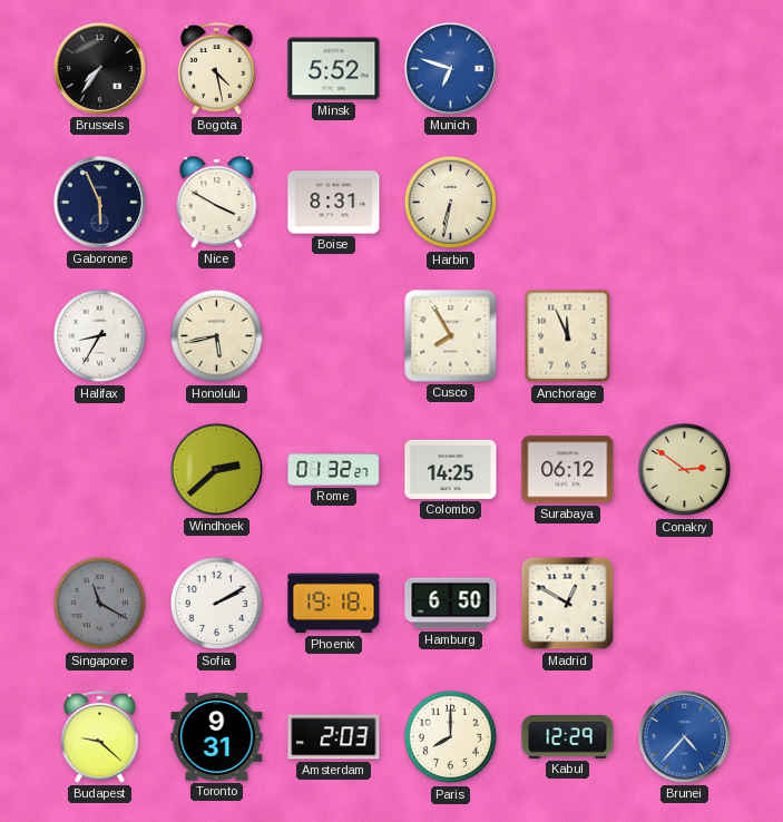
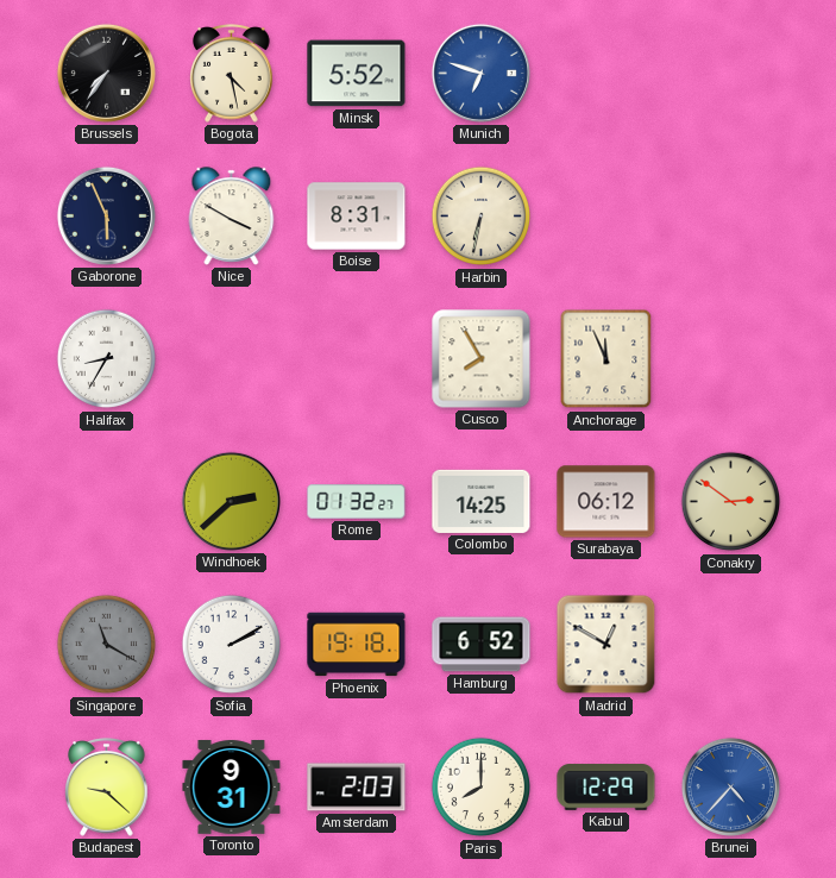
Honolulu: 5:43 -> none
Hamburg: 6:50 -> 6:52
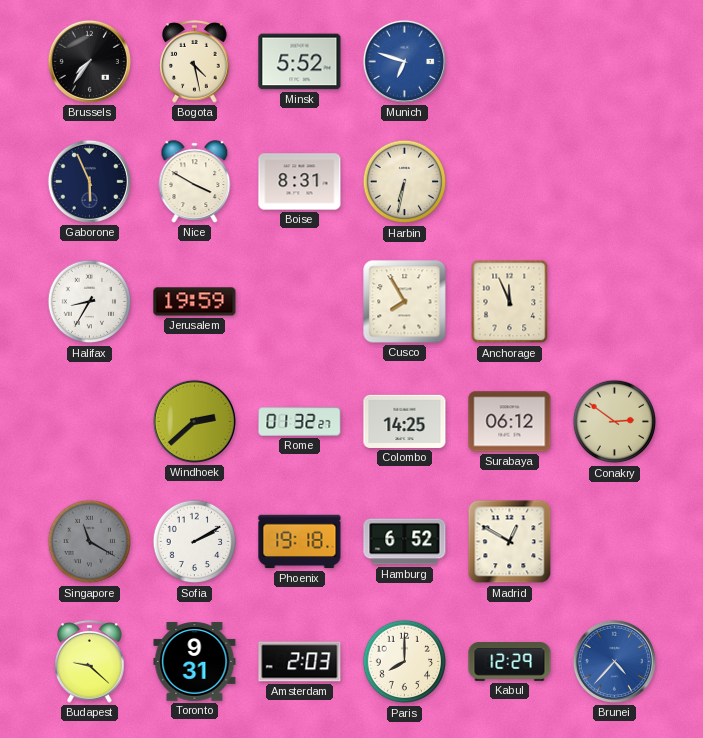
Jerusalem: none -> 19:59
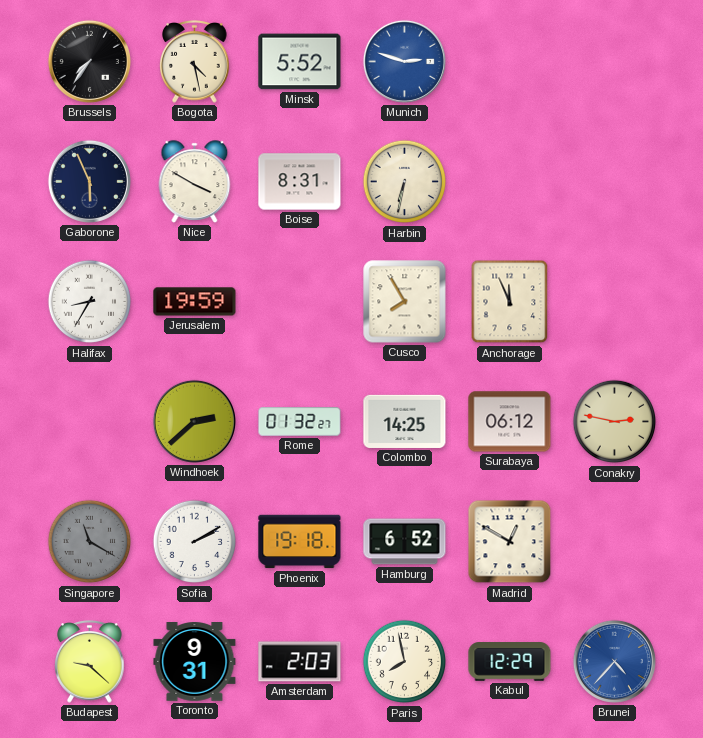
Munich: 6:48 -> 2:48
Conakry: 2:51 -> 2:47
Paris: 8:00 -> 7:58
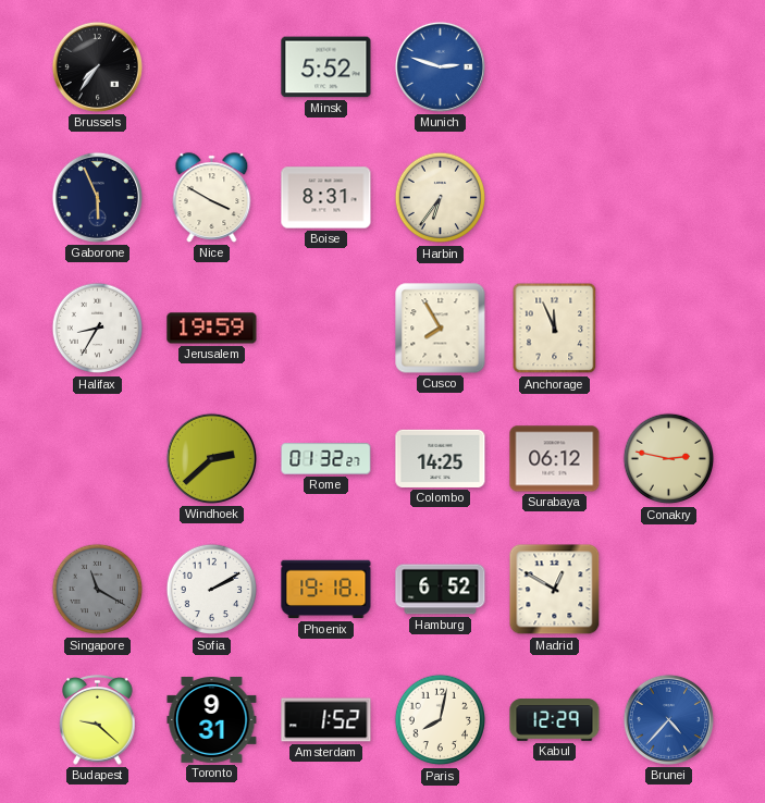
Bogota: 4:28 -> none
Harbin: 6:32 -> 6:36
Amsterdam: 2:03 -> 1:52
Paris: 7:58 -> 8:02
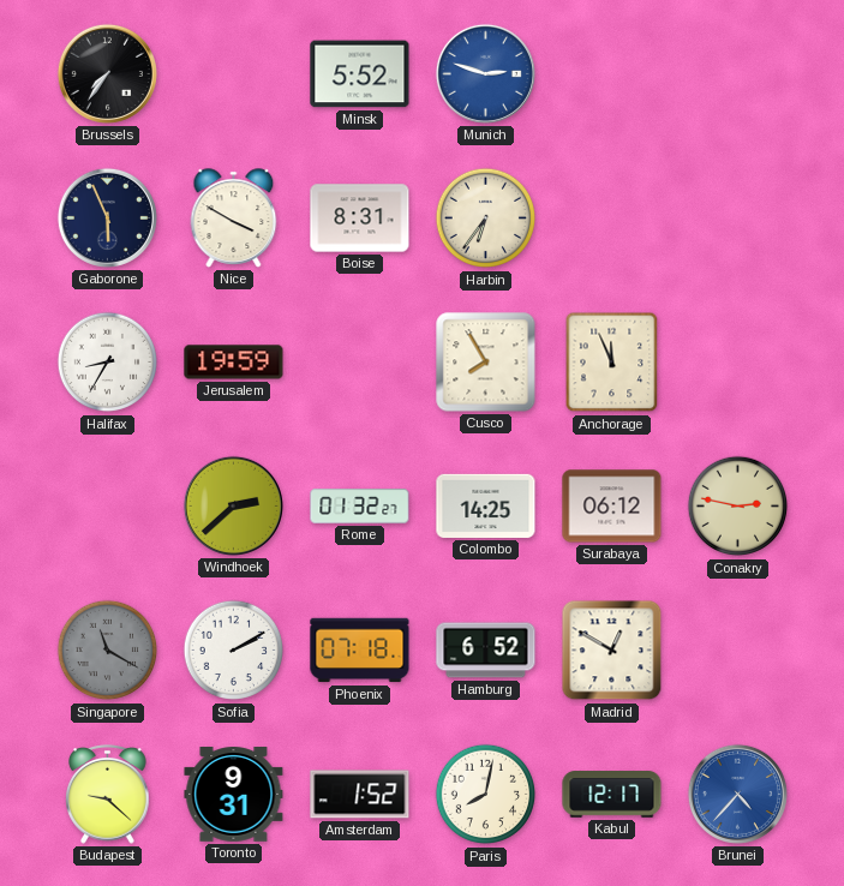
Phoenix: 19:18 -> 07:18
Kabul: 12:29 -> 12:17
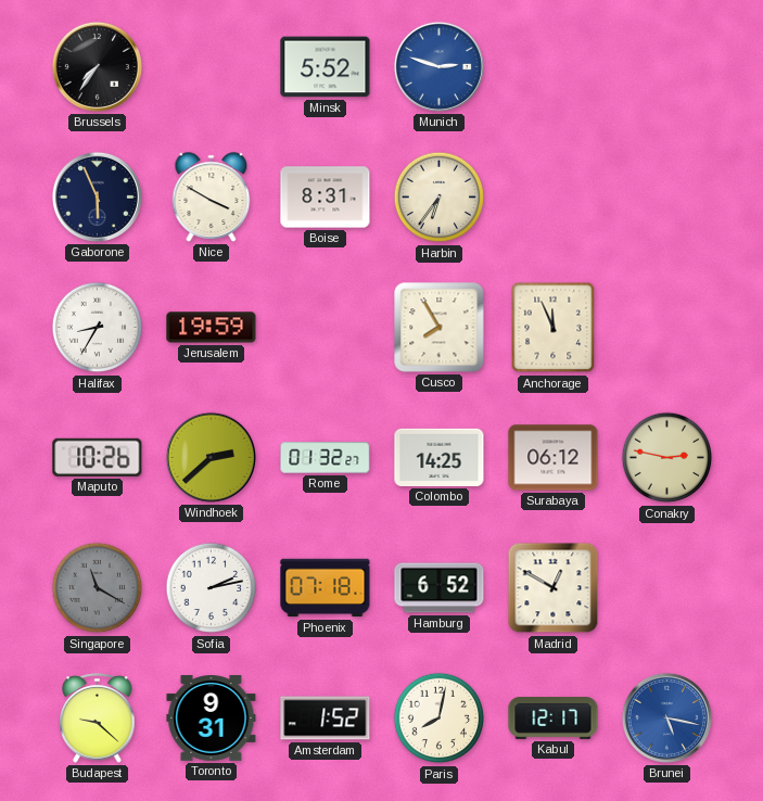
Maputo: none -> 10:26
Sofia: 2:10 -> 2:13
Brunei: 4:37 -> 5:17
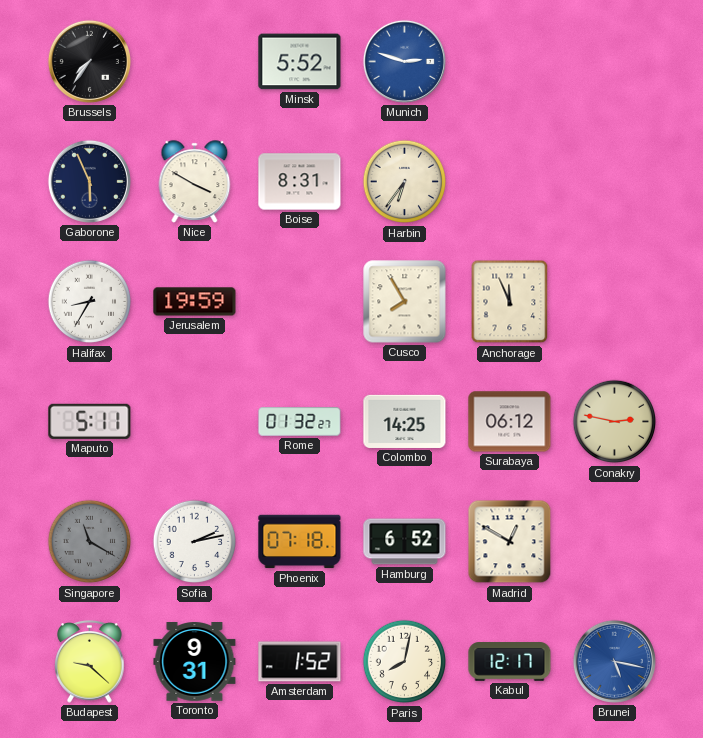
Maputo: 10:26 -> 5:11
Windhoek: 2:38 -> none
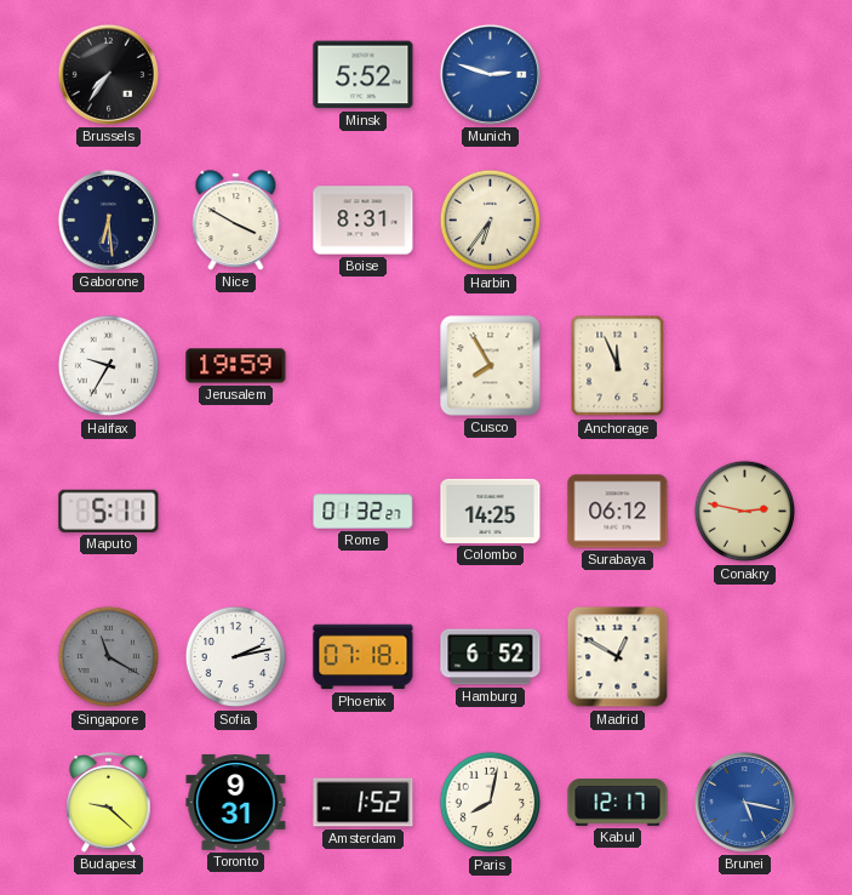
Gaborone: 5:56 -> 6:29
Halifax: 8:35 -> 9:35
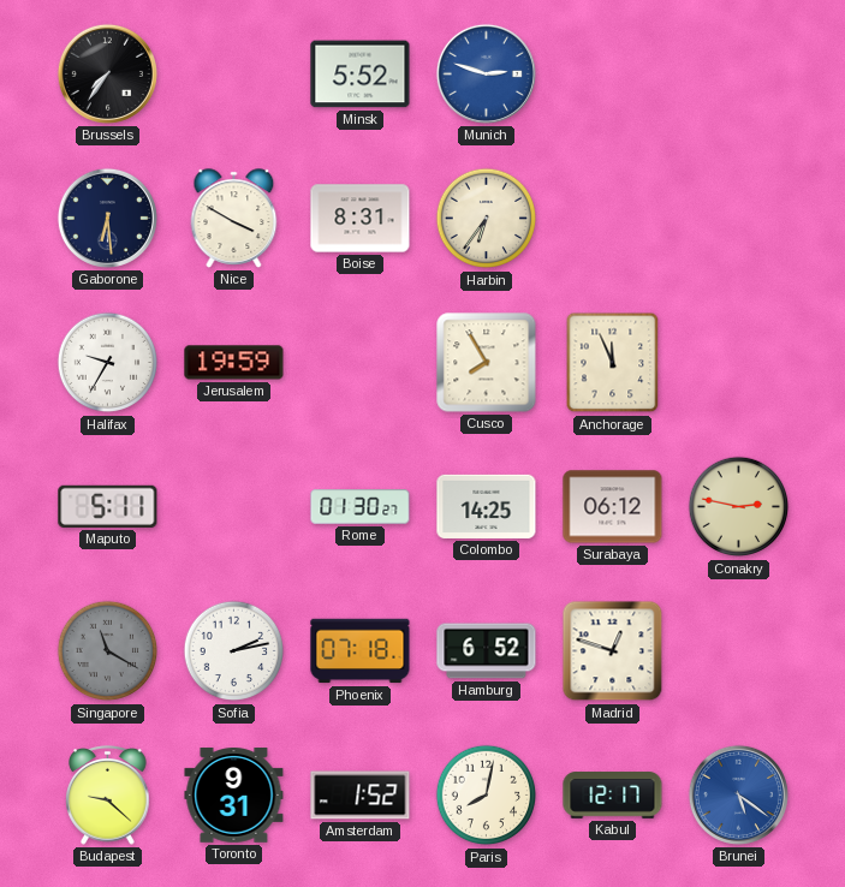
Rome: 01:32 -> 01:30
Madrid: 12:50 -> 12:48
Brunei: 5:17 -> 5:21
